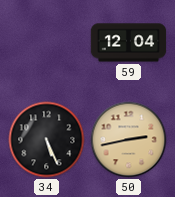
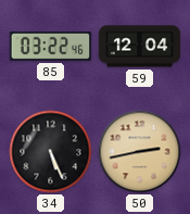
85: none -> 03:22
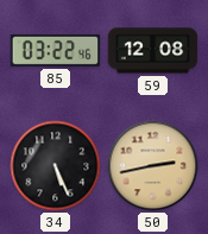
59: 12:04 -> 12:08
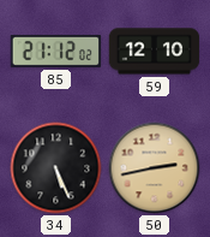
85: 03:22 -> 21:12
59: 12:08 -> 12:10
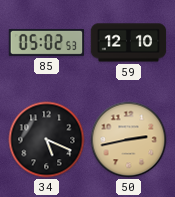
85: 21:12 -> 05:02
34: 5:26 -> 5:19
